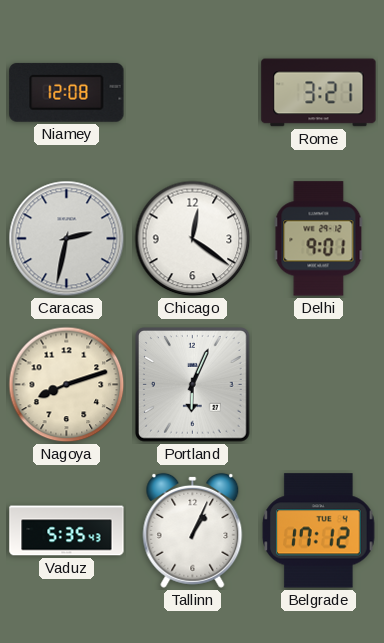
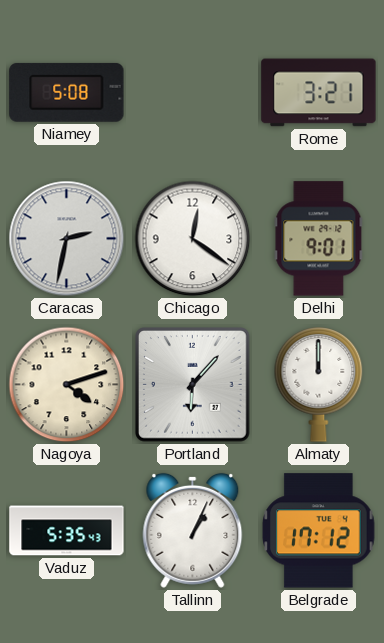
Niamey: 12:08 -> 5:08
Nagoya: 8:12 -> 4:12
Portland: 6:04 -> 6:07
Almaty: none -> 12:00
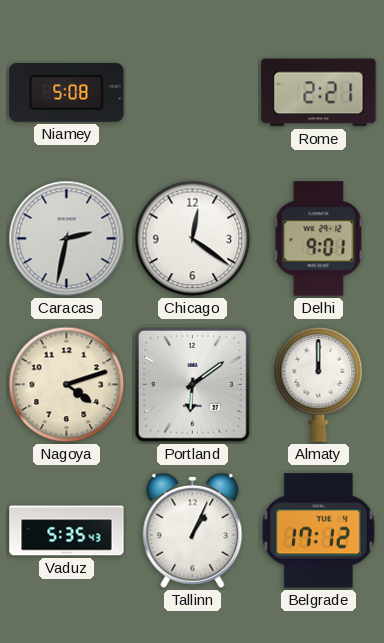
Rome: 3:21 -> 2:21
Portland: 6:07 -> 6:09
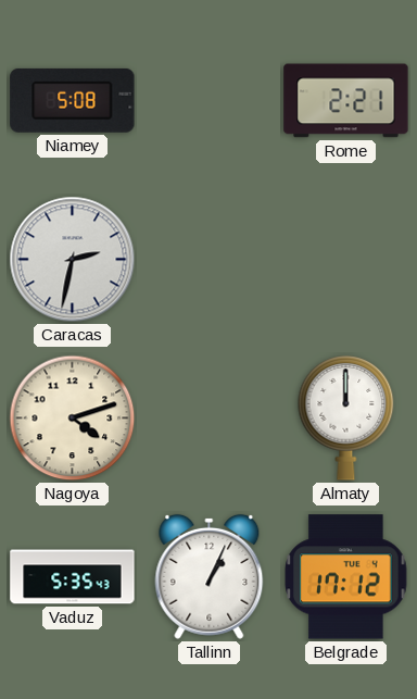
Chicago: 12:21 -> none
Delhi: 9:01 -> none
Portland: 6:09 -> none
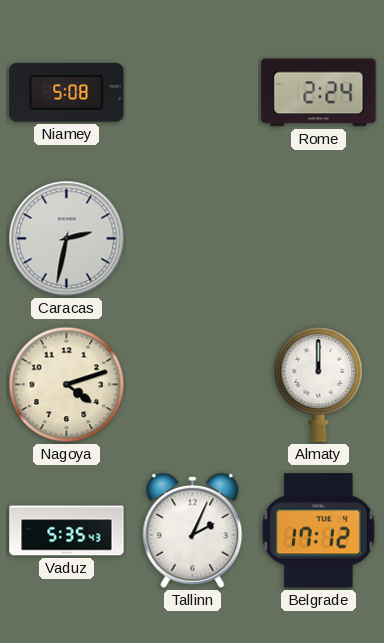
Rome: 2:21 -> 2:24
Tallinn: 1:04 -> 2:04
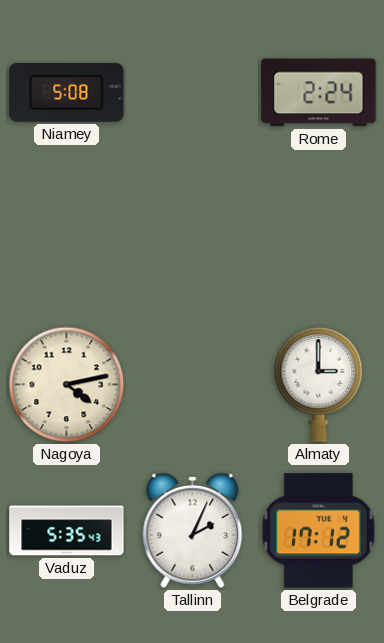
Caracas: 2:32 -> none
Nagoya: 4:12 -> 4:13
Almaty: 12:00 -> 3:00
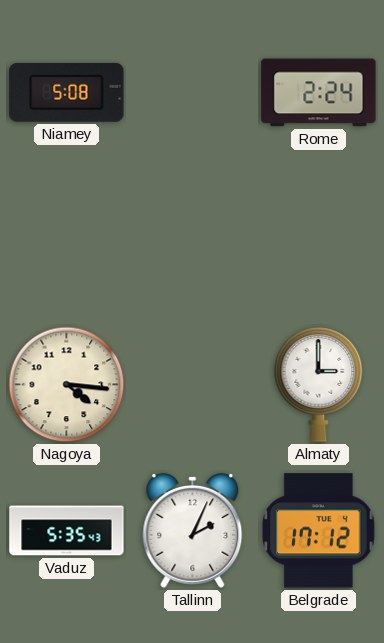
Nagoya: 4:13 -> 4:16
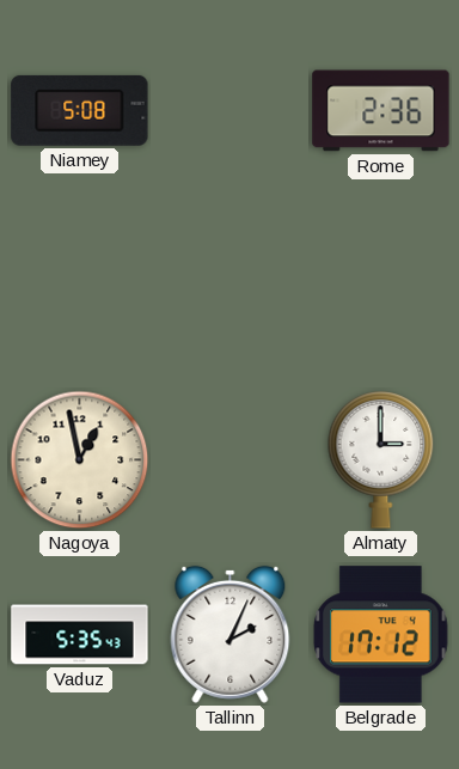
Rome: 2:24 -> 2:36
Nagoya: 4:16 -> 12:58
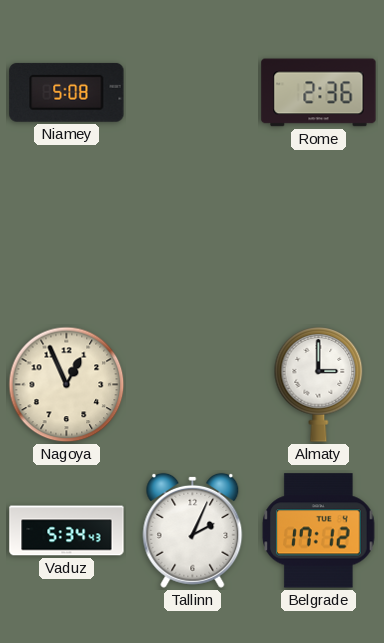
Nagoya: 12:58 -> 12:56
Vaduz: 5:35 -> 5:34
